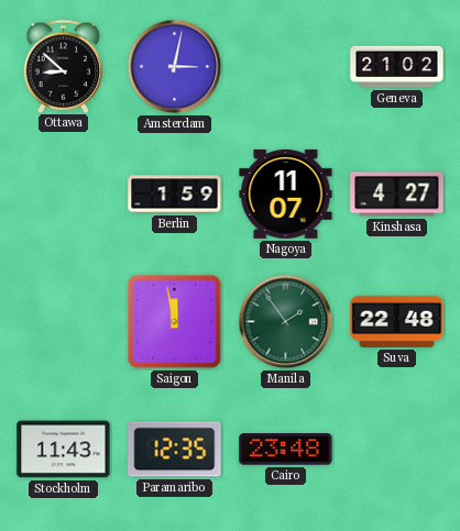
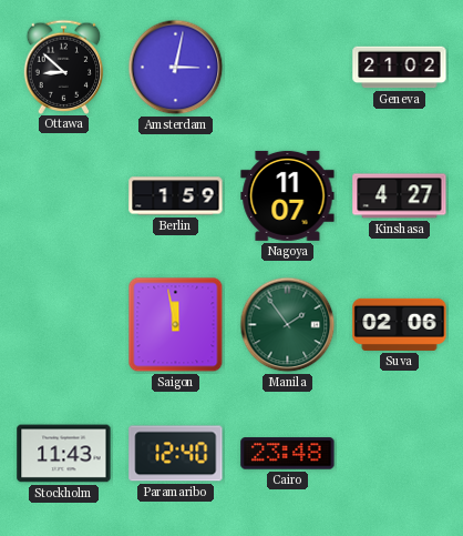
Suva: 22:48 -> 02:06
Paramaribo: 12:35 -> 12:40
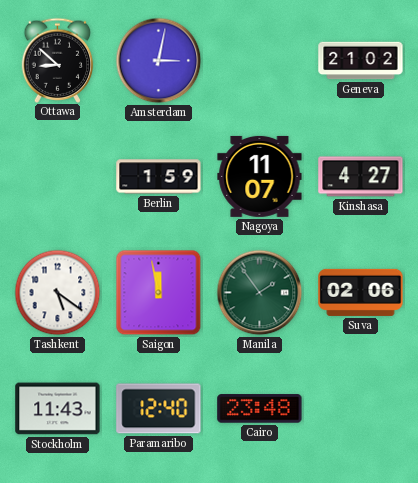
Tashkent: none -> 5:21
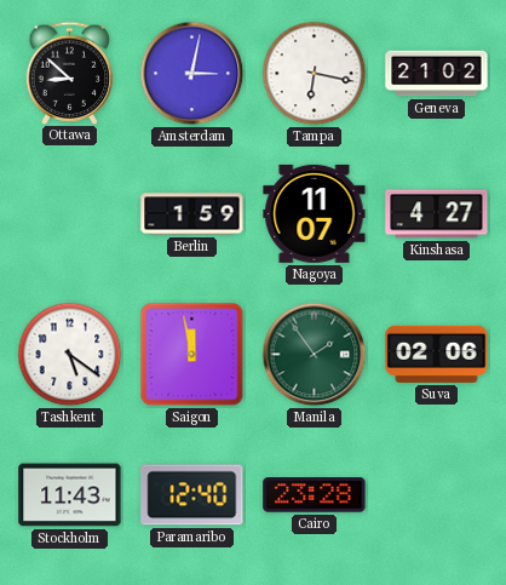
Tampa: none -> 6:17
Cairo: 23:48 -> 23:28
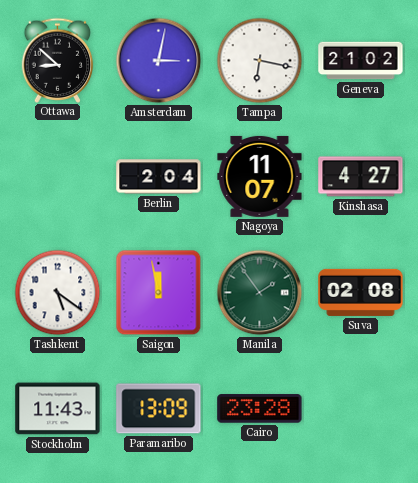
Berlin: 1:59 -> 2:04
Suva: 02:06 -> 02:08
Paramaribo: 12:40 -> 13:09
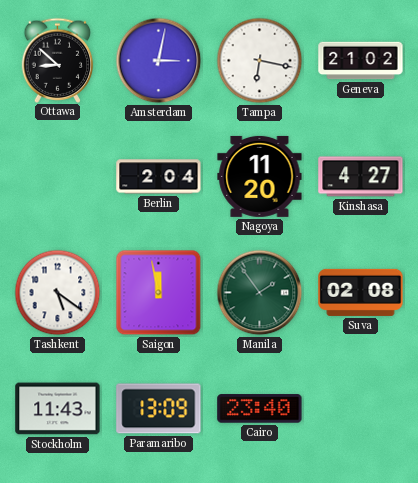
Nagoya: 11:07 -> 11:20
Cairo: 23:28 -> 23:40
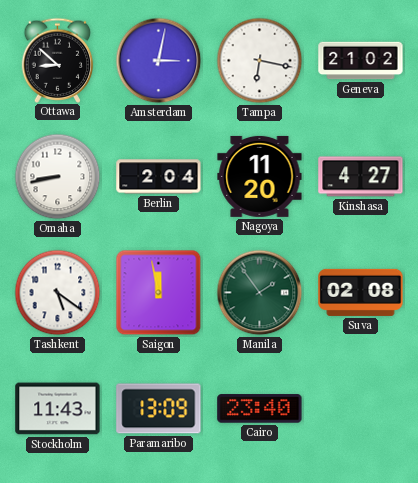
Omaha: none -> 8:43
